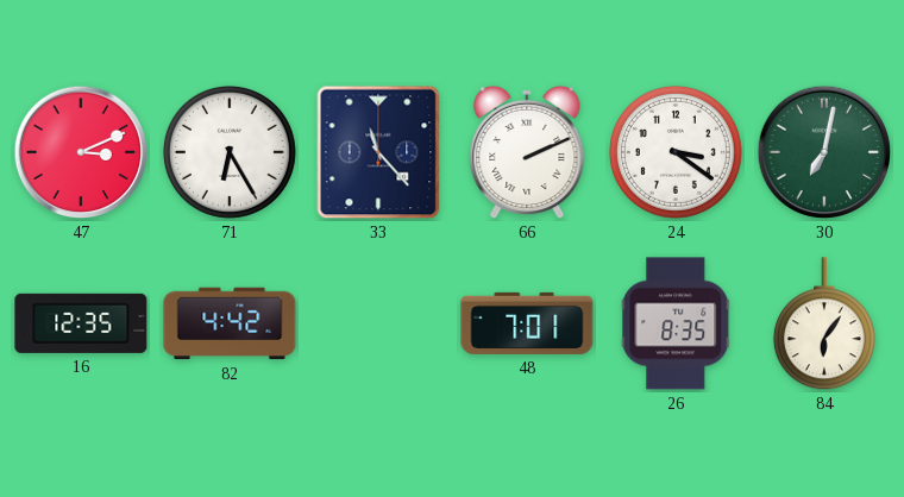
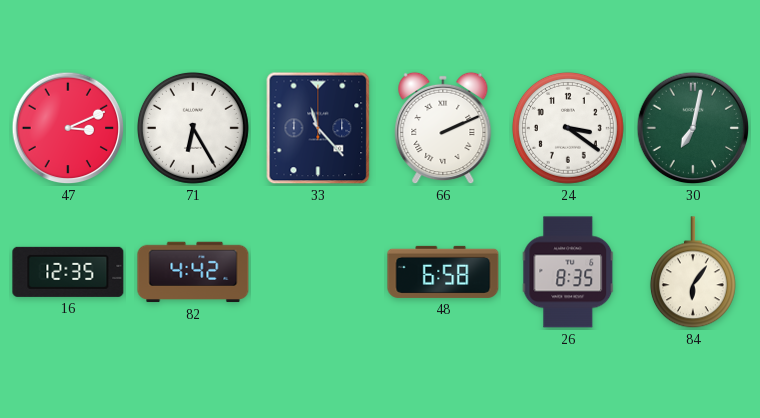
48: 7:01 -> 6:58
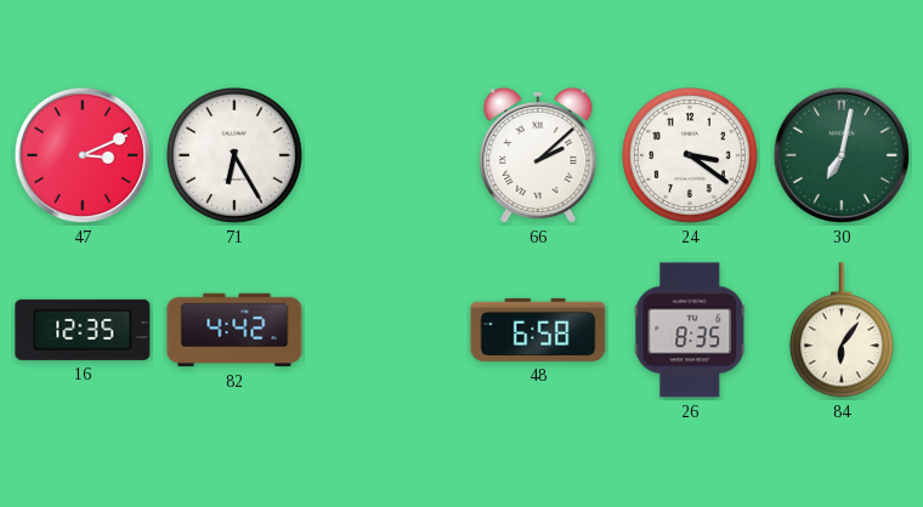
33: 11:23 -> none
66: 2:11 -> 2:08
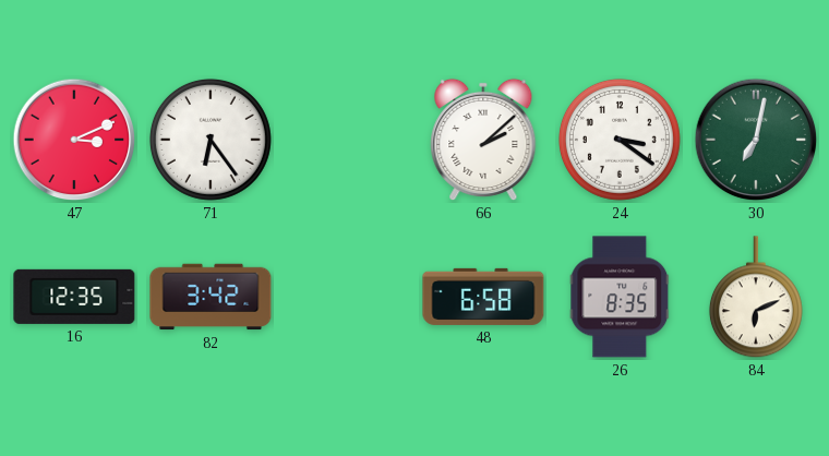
71: 6:25 -> 6:24
82: 4:42 -> 3:42
84: 6:06 -> 6:11
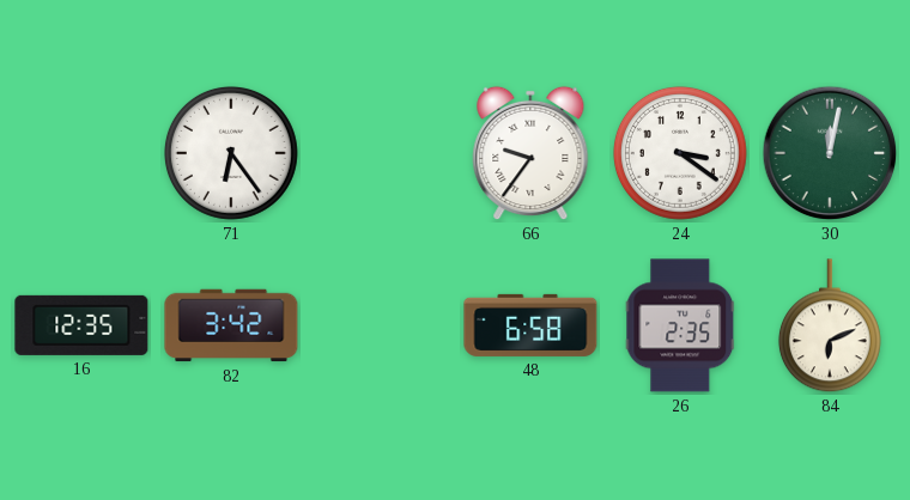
47: 3:11 -> none
66: 2:08 -> 9:36
30: 7:02 -> 12:02
26: 8:35 -> 2:35
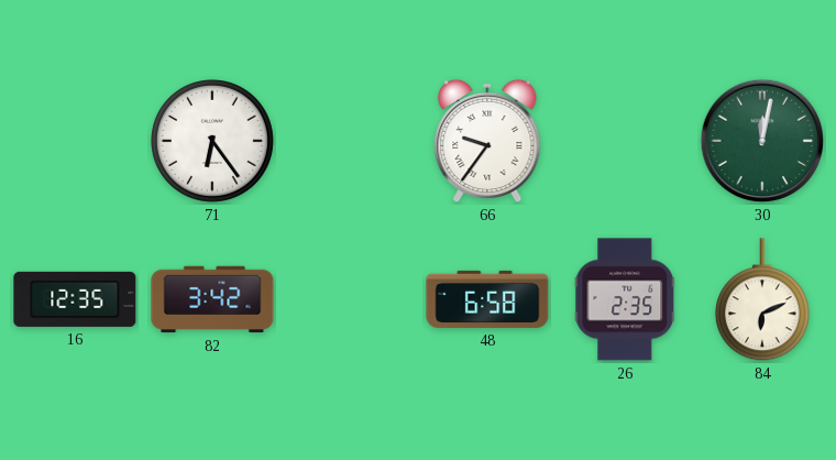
24: 3:21 -> none
